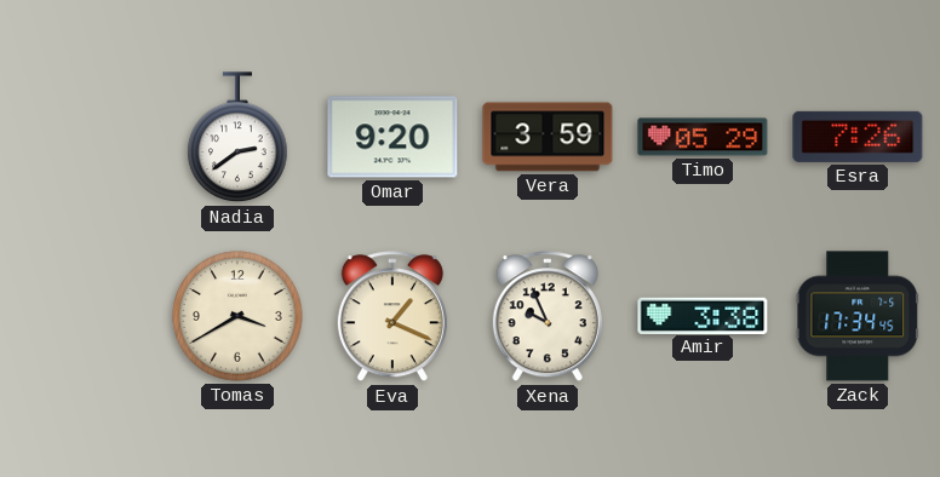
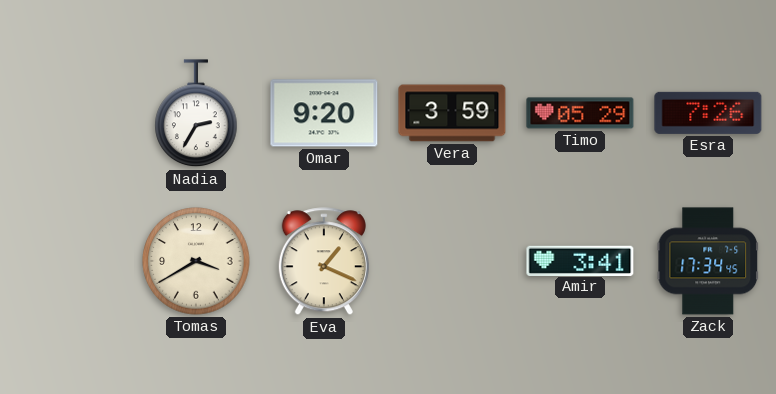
Nadia: 2:39 -> 2:35
Xena: 9:56 -> none
Amir: 3:38 -> 3:41
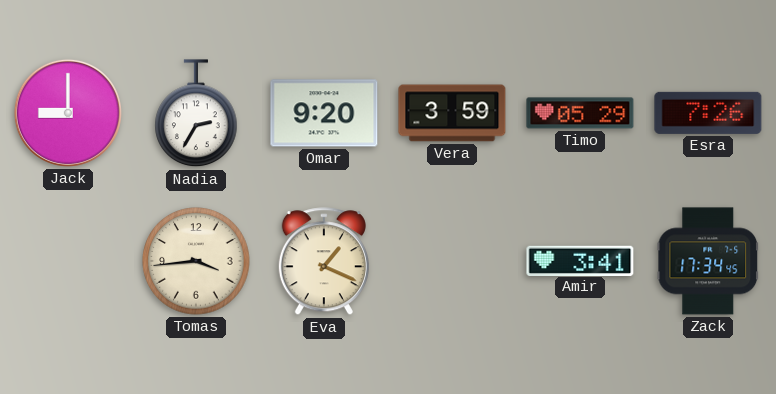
Jack: none -> 9:00
Tomas: 3:40 -> 3:44
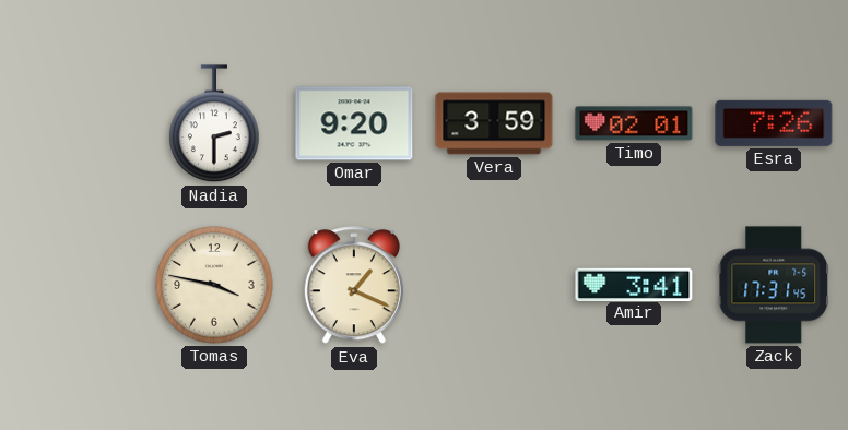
Jack: 9:00 -> none
Nadia: 2:35 -> 2:30
Timo: 05:29 -> 02:01
Tomas: 3:44 -> 3:47
Zack: 17:34 -> 17:31
